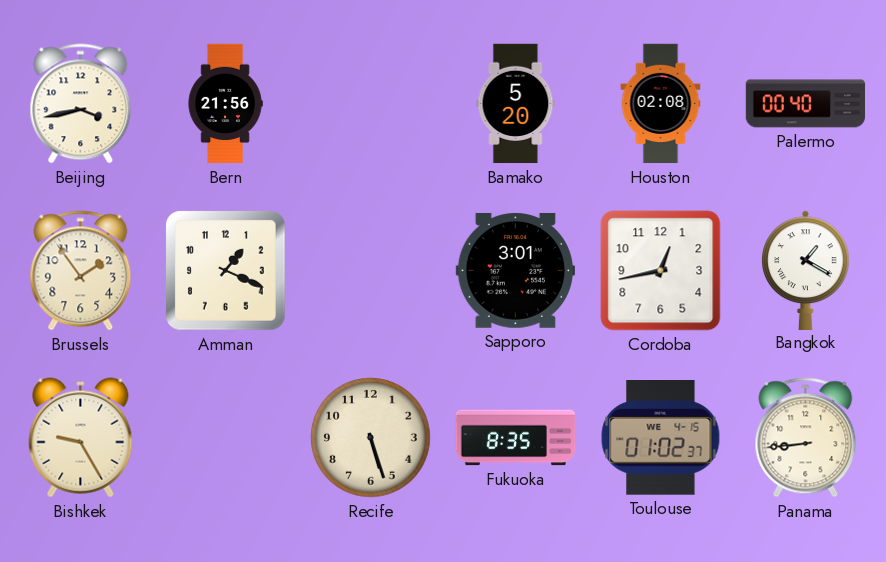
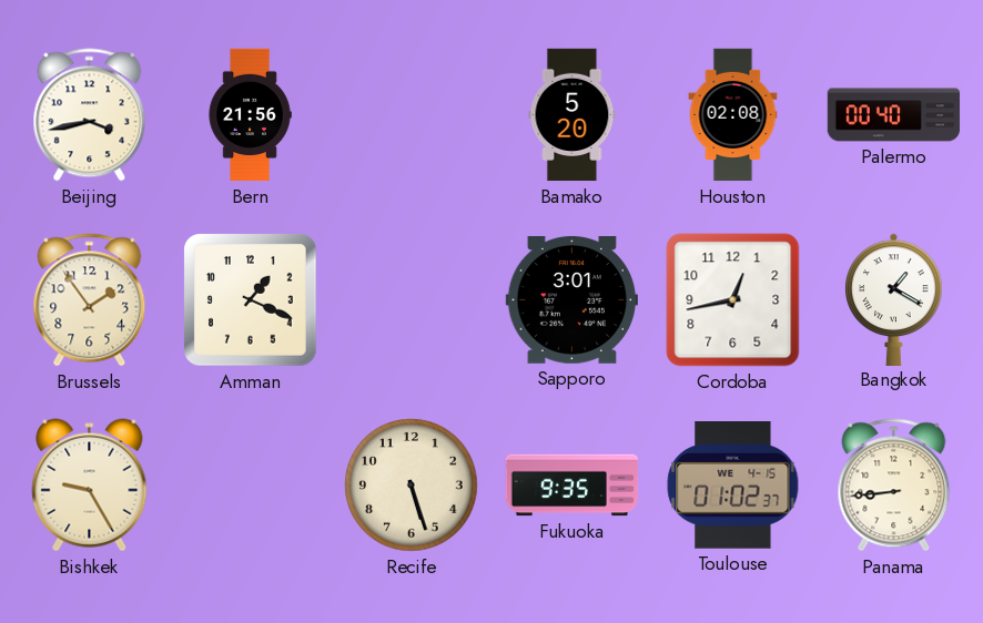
Fukuoka: 8:35 -> 9:35
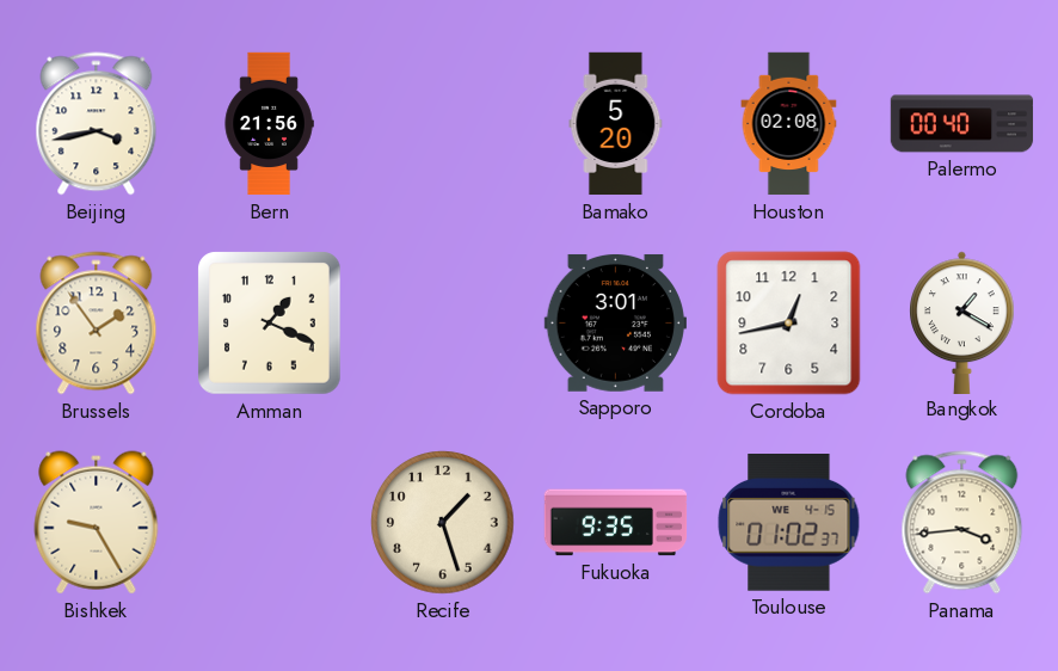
Recife: 5:27 -> 1:27
Panama: 8:44 -> 3:44
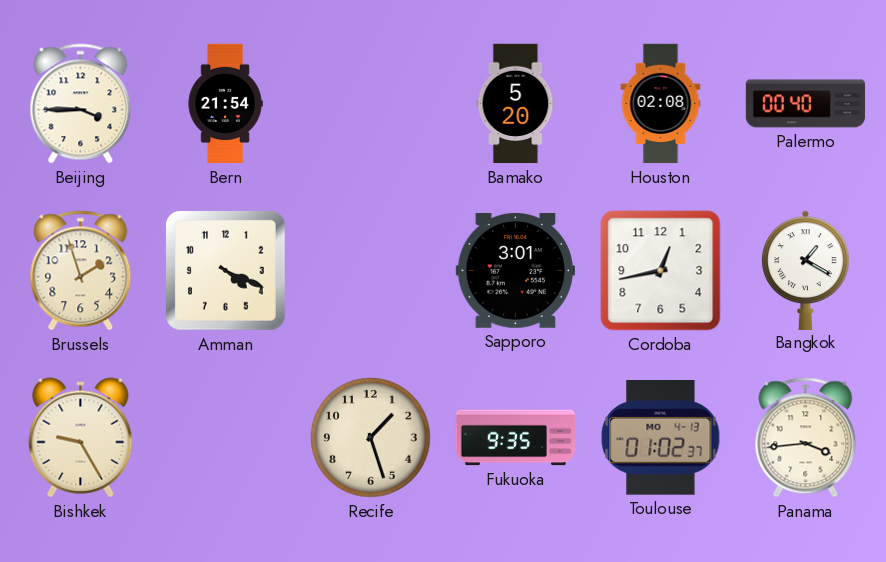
Beijing: 3:43 -> 3:45
Bern: 21:56 -> 21:54
Brussels: 1:54 -> 1:57
Amman: 1:19 -> 4:19
Toulouse date: WE 4-15 -> MO 4-13
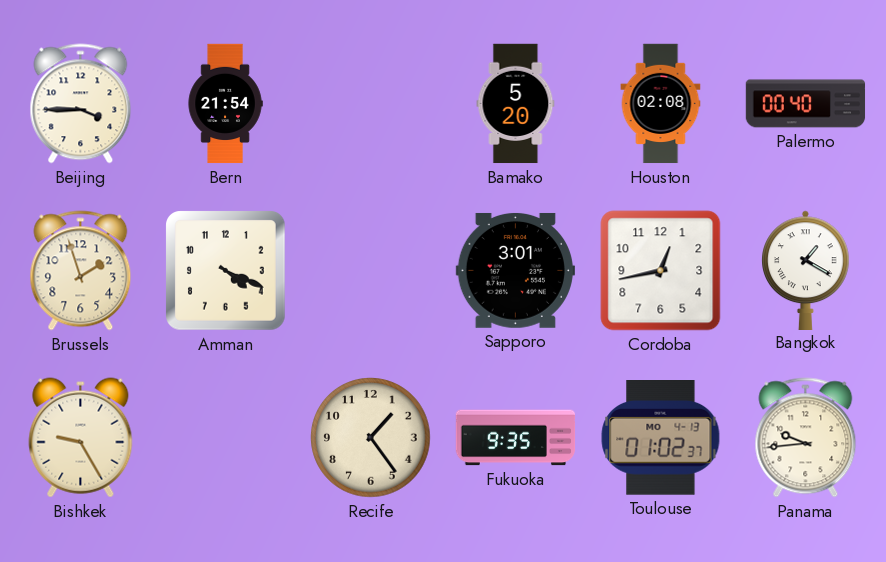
Recife: 1:27 -> 1:24
Panama: 3:44 -> 9:44
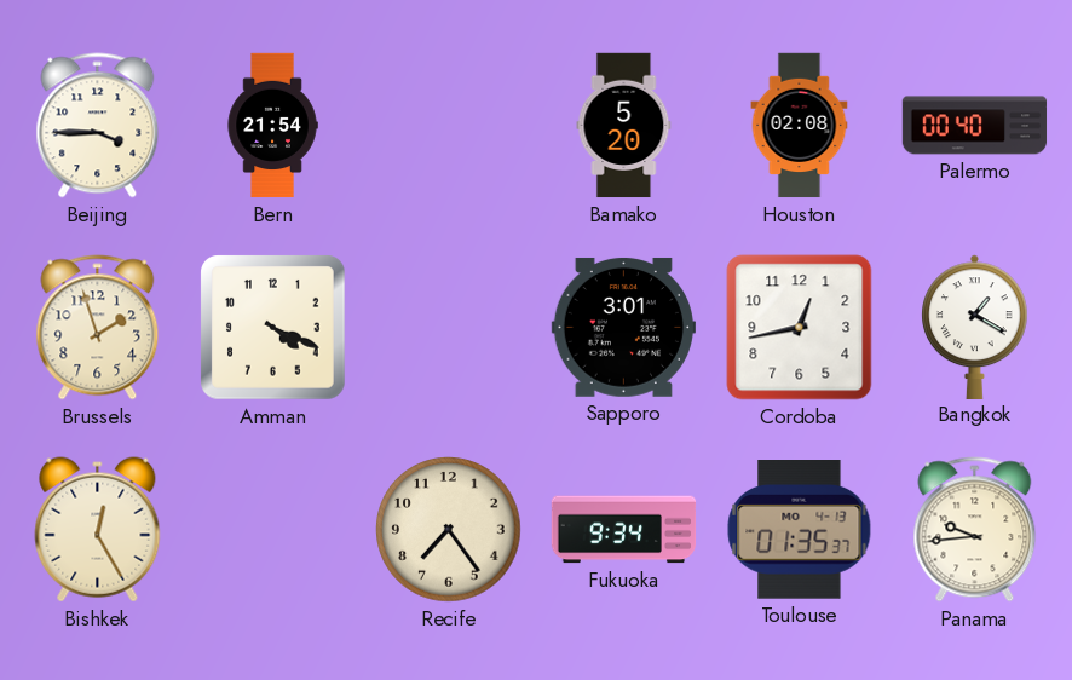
Bishkek: 9:25 -> 12:25
Recife: 1:24 -> 7:24
Fukuoka: 9:35 -> 9:34
Toulouse: 01:02 -> 01:35
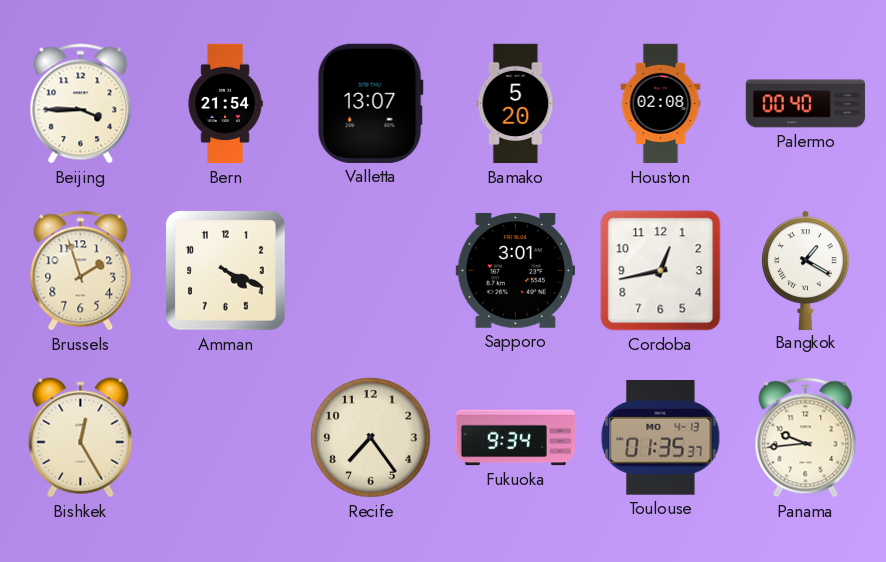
Valletta: none -> 13:07
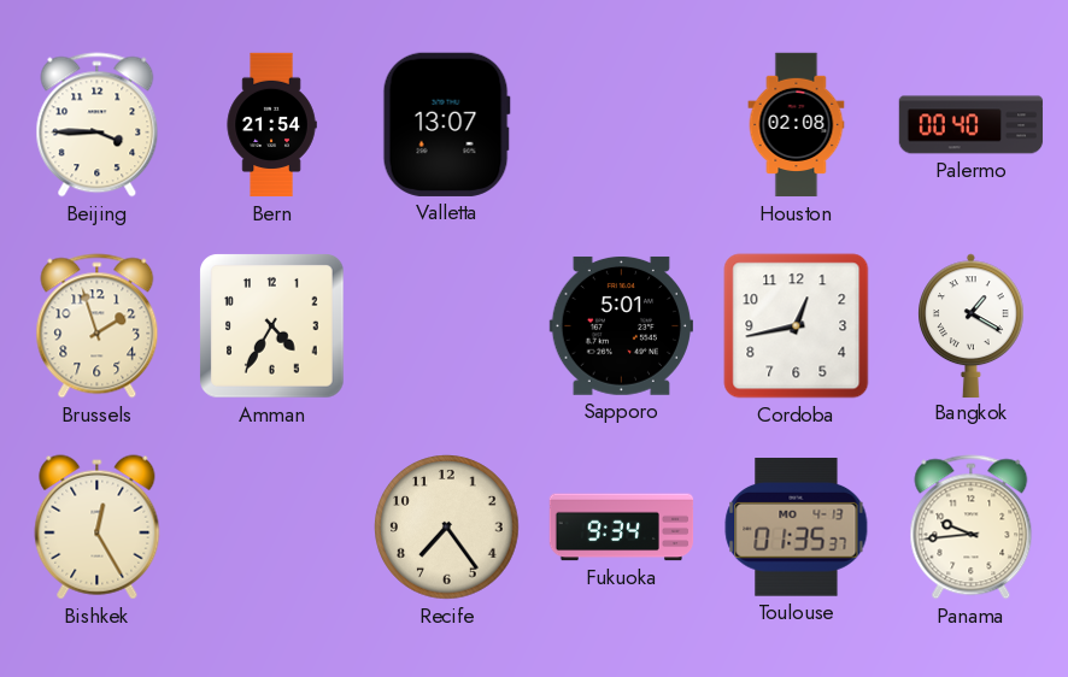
Bamako: 5:20 -> none
Amman: 4:19 -> 4:35
Sapporo: 3:01 -> 5:01
